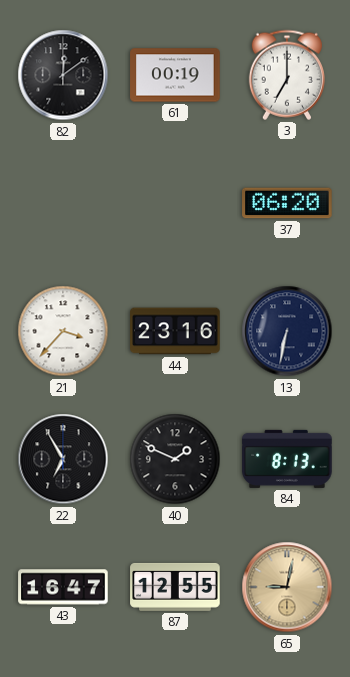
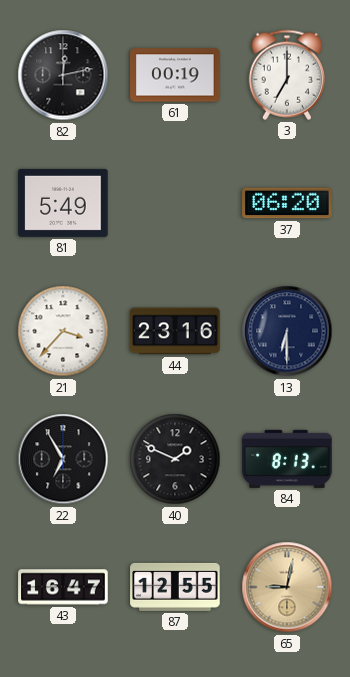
82: 12:09 -> 12:13
81: none -> 5:49
13: 6:32 -> 6:30
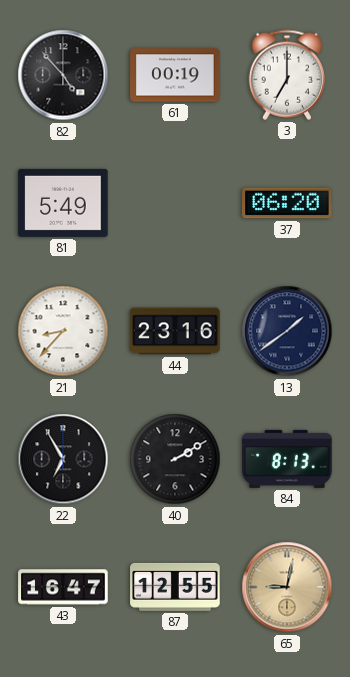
82: 12:13 -> 4:53
21: 3:37 -> 8:37
13: 6:30 -> 1:39
40: 1:49 -> 2:10
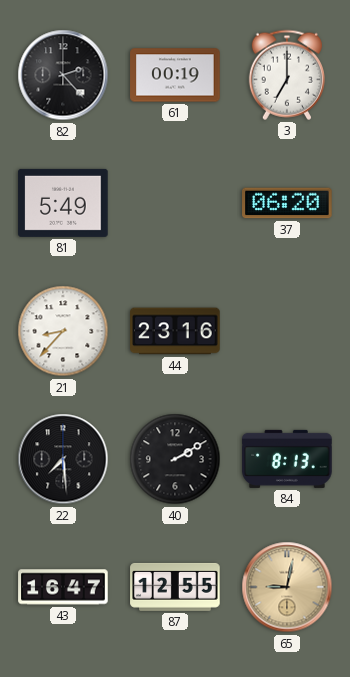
82: 4:53 -> 2:23
13: 1:39 -> none
22: 6:55 -> 7:29
